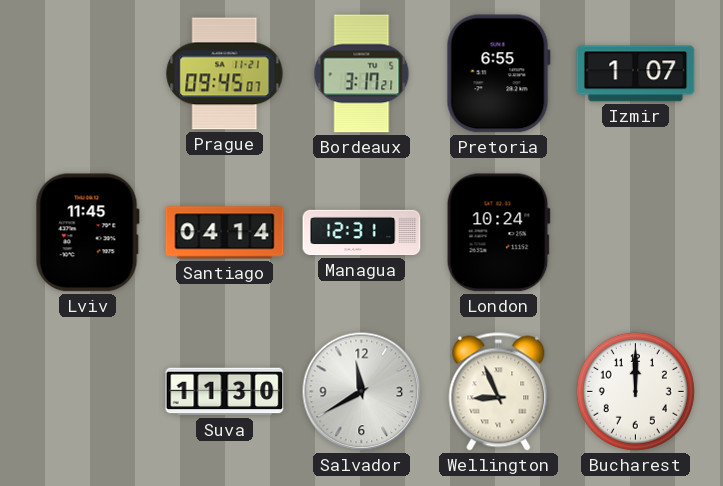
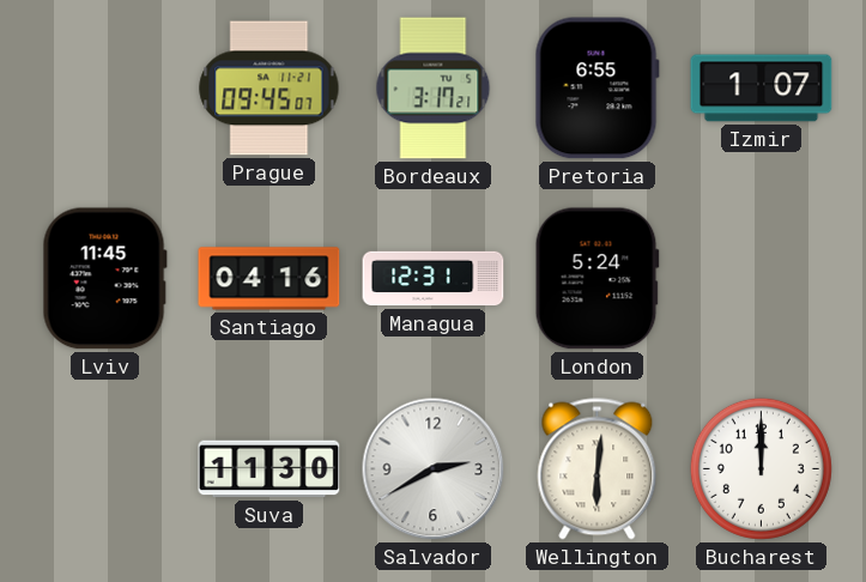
Santiago: 04:14 -> 04:16
London: 10:24 -> 5:24
Salvador: 11:40 -> 2:40
Wellington: 8:56 -> 6:01
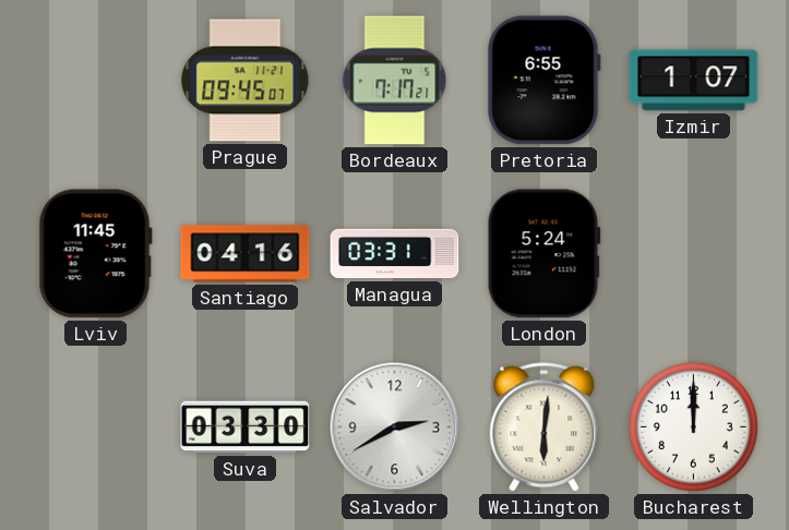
Bordeaux: 3:17 -> 7:17
Managua: 12:31 -> 03:31
Suva: 11:30 -> 03:30
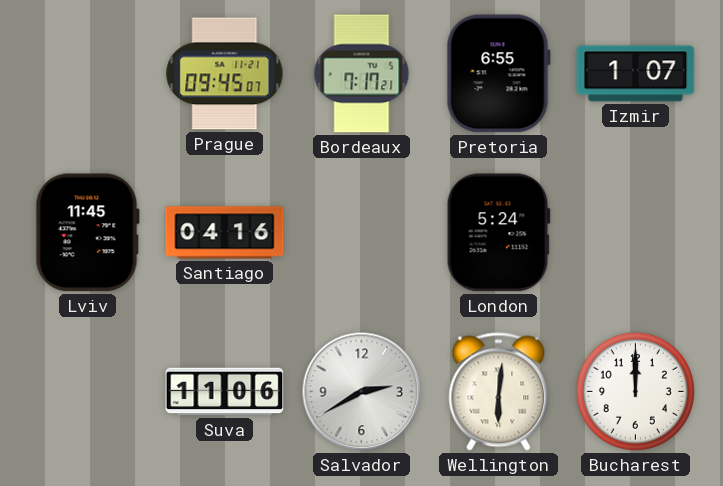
Managua: 03:31 -> none
Suva: 03:30 -> 11:06
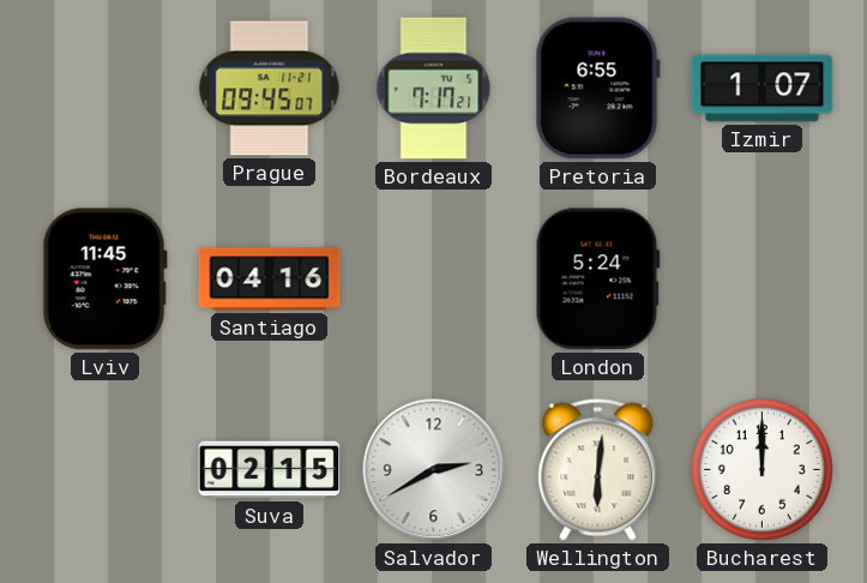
Suva: 11:06 -> 02:15
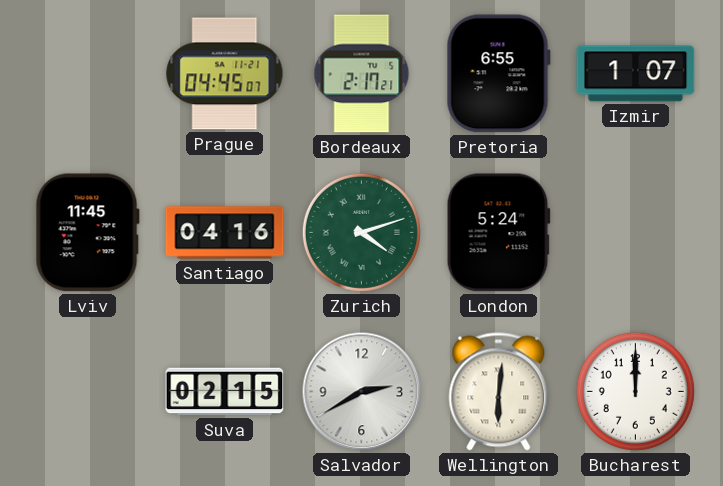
Prague: 09:45 -> 04:45
Bordeaux: 7:17 -> 2:17
Zurich: none -> 4:12
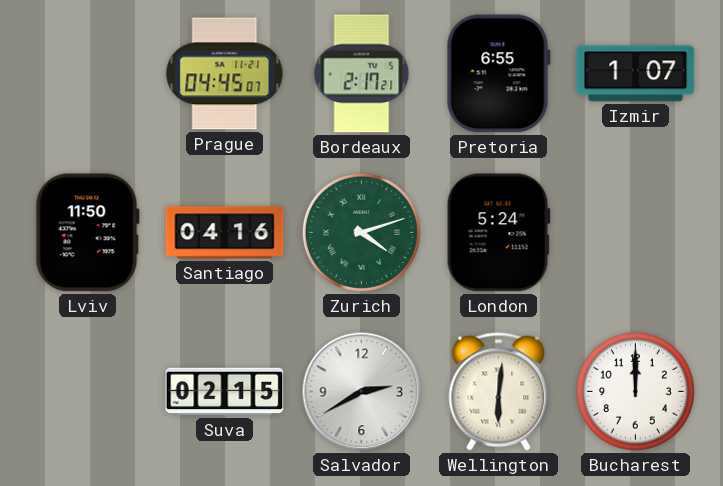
Lviv: 11:45 -> 11:50
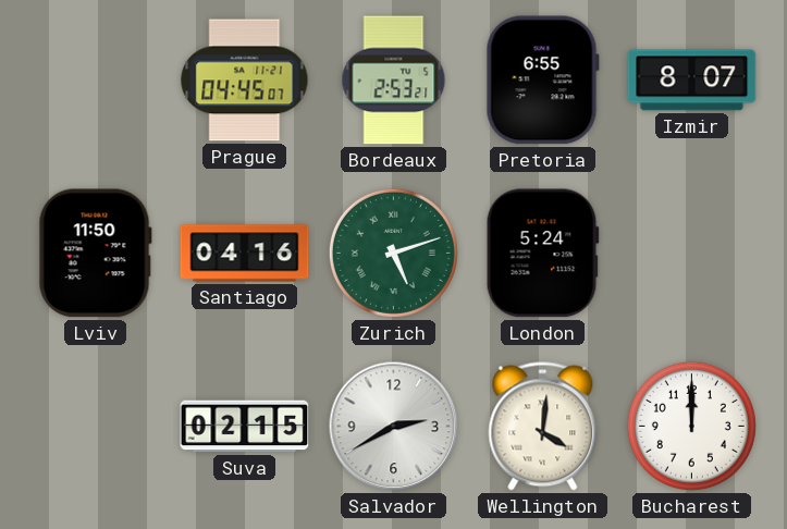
Bordeaux: 2:17 -> 2:53
Izmir: 1:07 -> 8:07
Zurich: 4:12 -> 5:12
Wellington: 6:01 -> 4:01
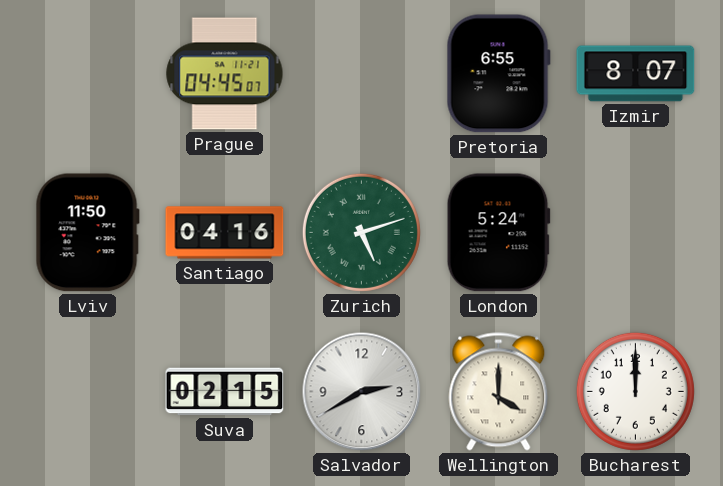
Bordeaux: 2:53 -> none
Wellington: 4:01 -> 4:00
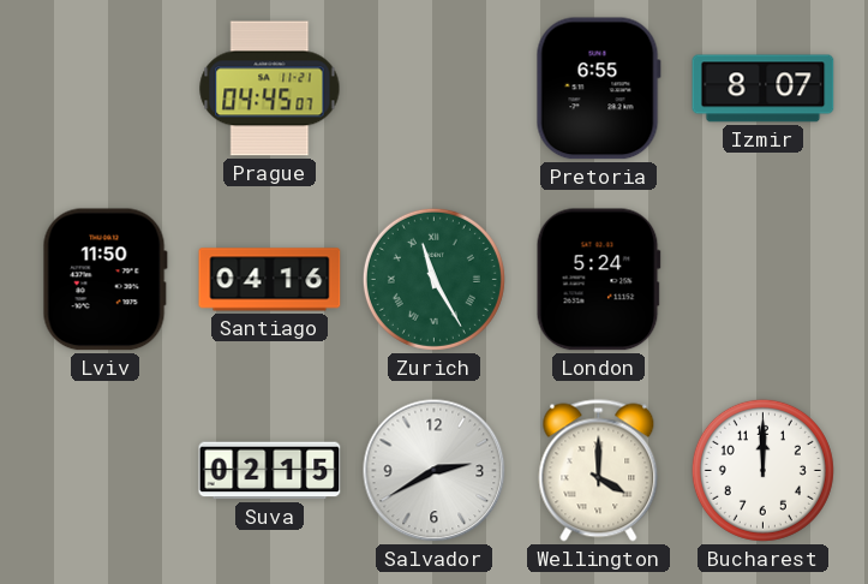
Zurich: 5:12 -> 11:25
